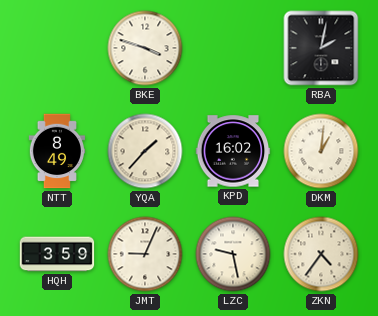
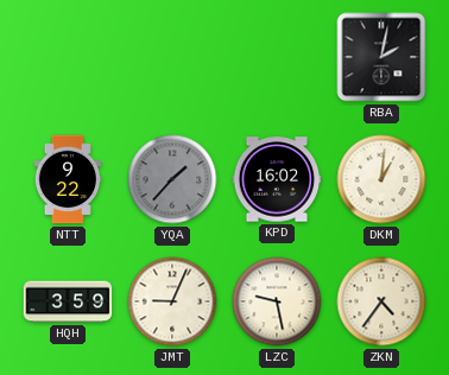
BKE: 3:48 -> none
NTT: 8:49 -> 9:22
YQA dial: cream -> grey
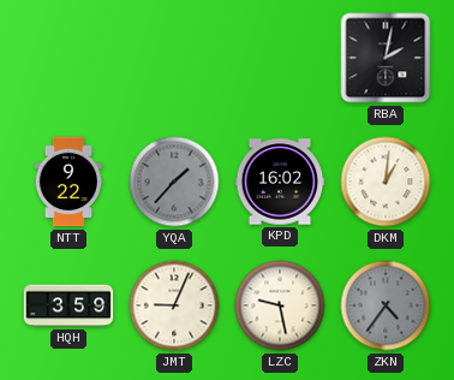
ZKN dial: cream -> grey
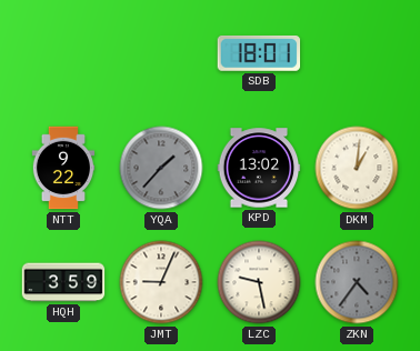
SDB: none -> 18:01
RBA: 2:02 -> none
KPD: 16:02 -> 13:02
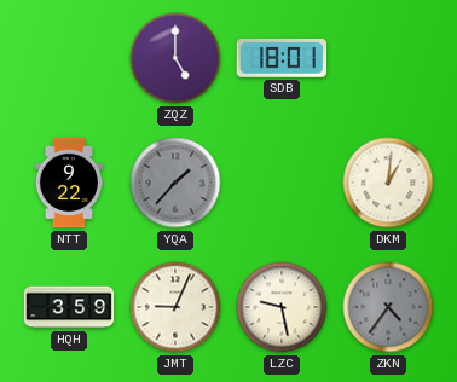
ZQZ: none -> 5:00
KPD: 13:02 -> none
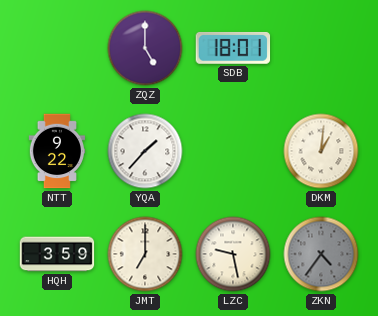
YQA dial: grey -> white
JMT: 9:04 -> 7:00
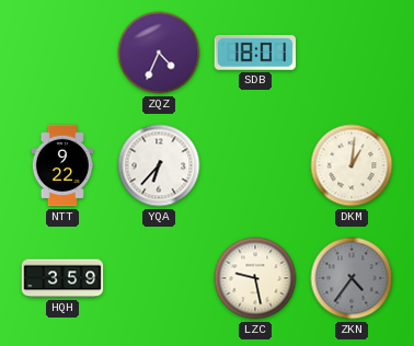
ZQZ: 5:00 -> 4:34
YQA: 1:37 -> 6:37
JMT: 7:00 -> none
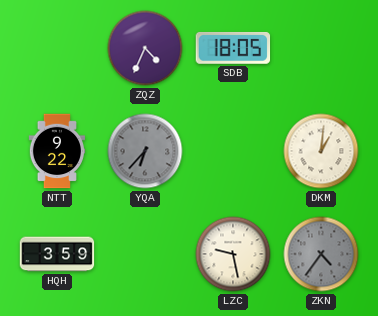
SDB: 18:01 -> 18:05
YQA dial: white -> grey
